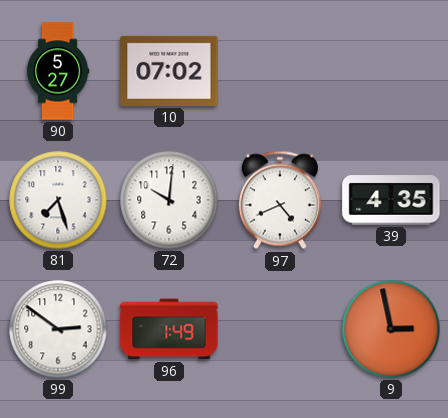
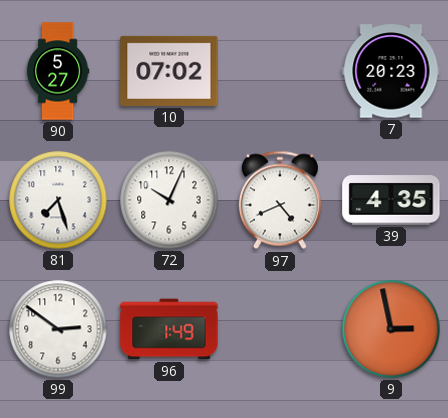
7: none -> 20:23
72: 10:01 -> 10:04
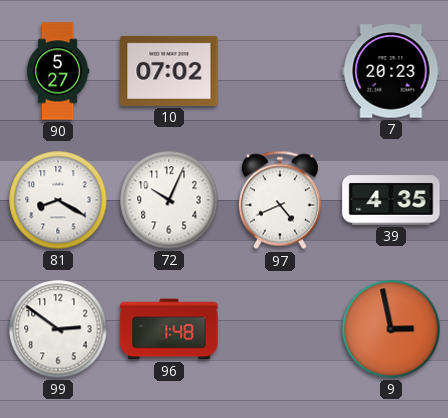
81: 7:27 -> 8:20
96: 1:49 -> 1:48
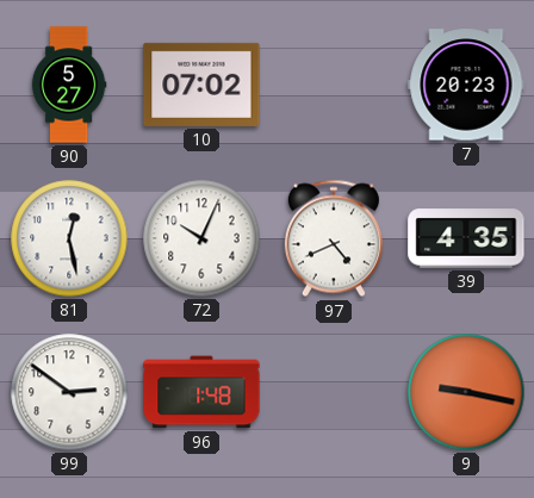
81: 8:20 -> 12:28
9: 2:58 -> 9:17
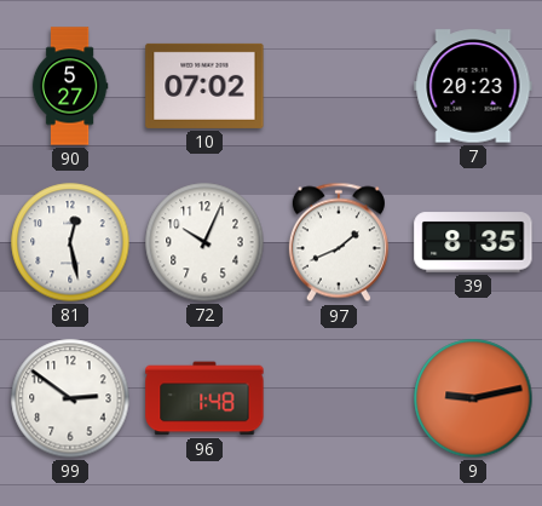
97: 4:41 -> 1:41
39: 4:35 -> 8:35
9: 9:17 -> 9:13
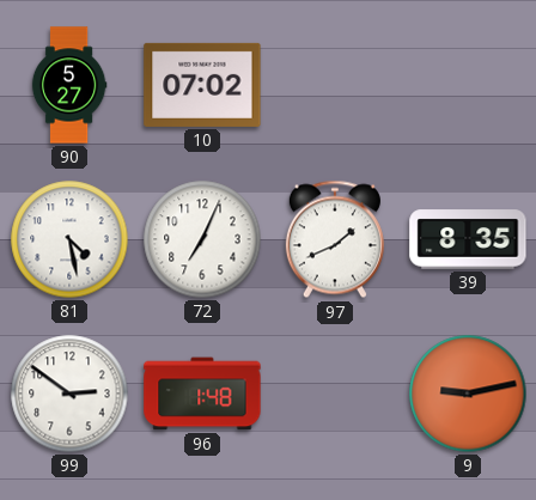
7: 20:23 -> none
81: 12:28 -> 4:28
72: 10:04 -> 7:04
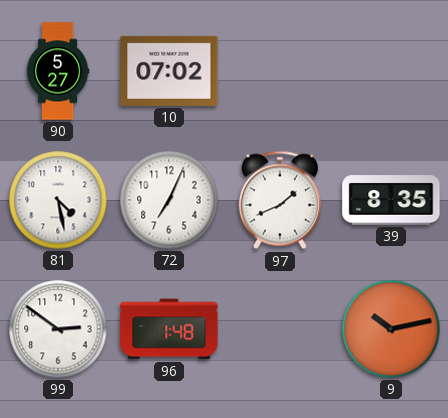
9: 9:13 -> 10:13
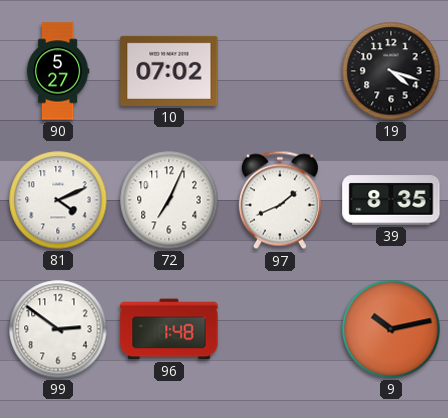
19: none -> 4:18
81: 4:28 -> 4:11
